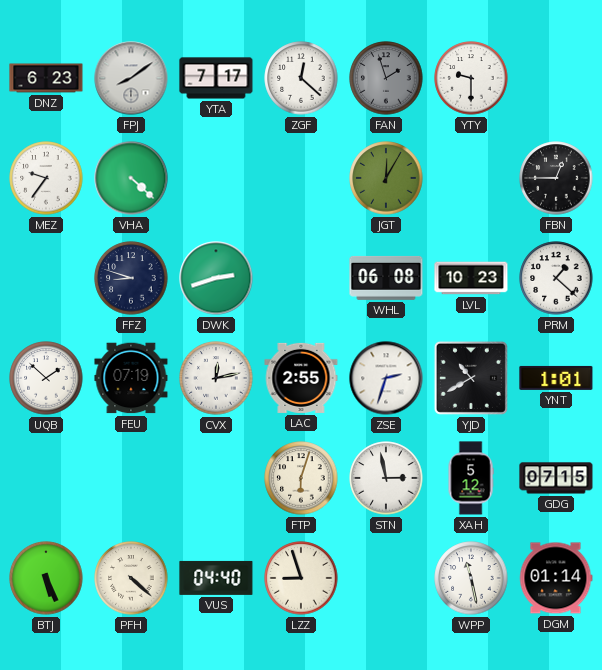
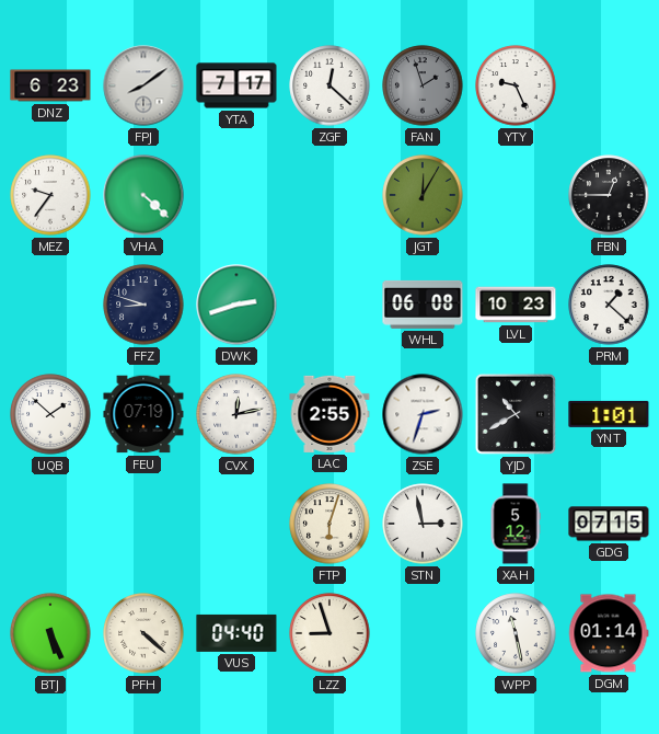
YTY: 9:30 -> 9:26
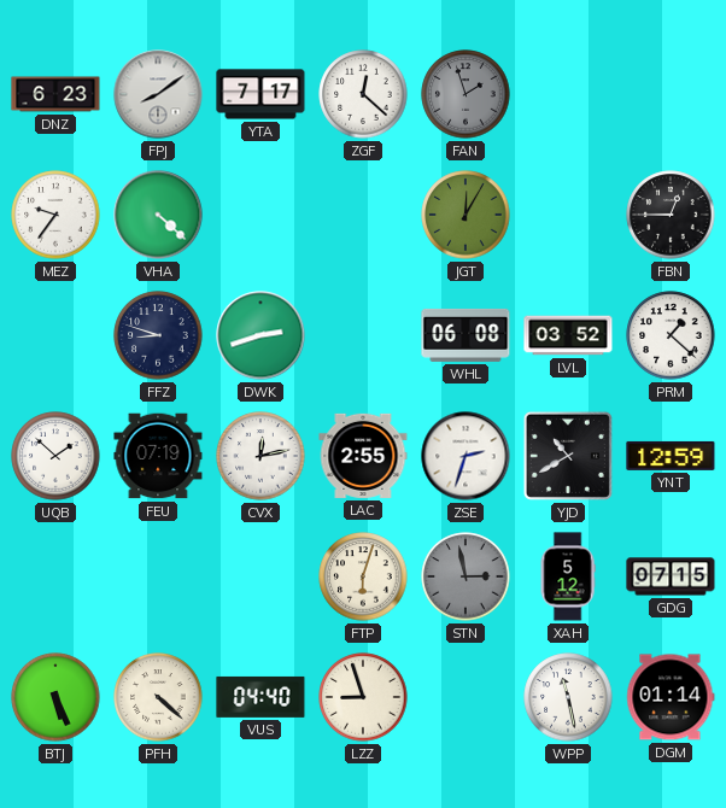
YTY: 9:26 -> none
LVL: 10:23 -> 03:52
YNT: 1:01 -> 12:59
STN dial: white -> grey
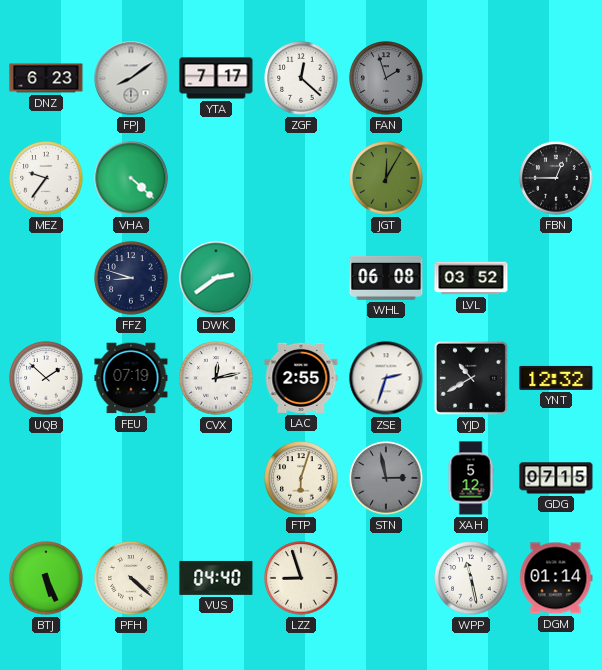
DWK: 2:42 -> 2:39
PRM: 1:22 -> none
YNT: 12:59 -> 12:32
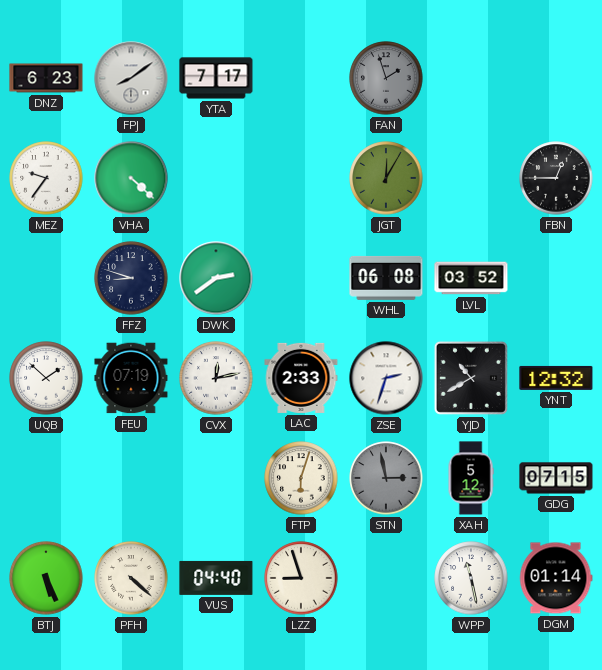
ZGF: 12:22 -> none
LAC: 2:55 -> 2:33
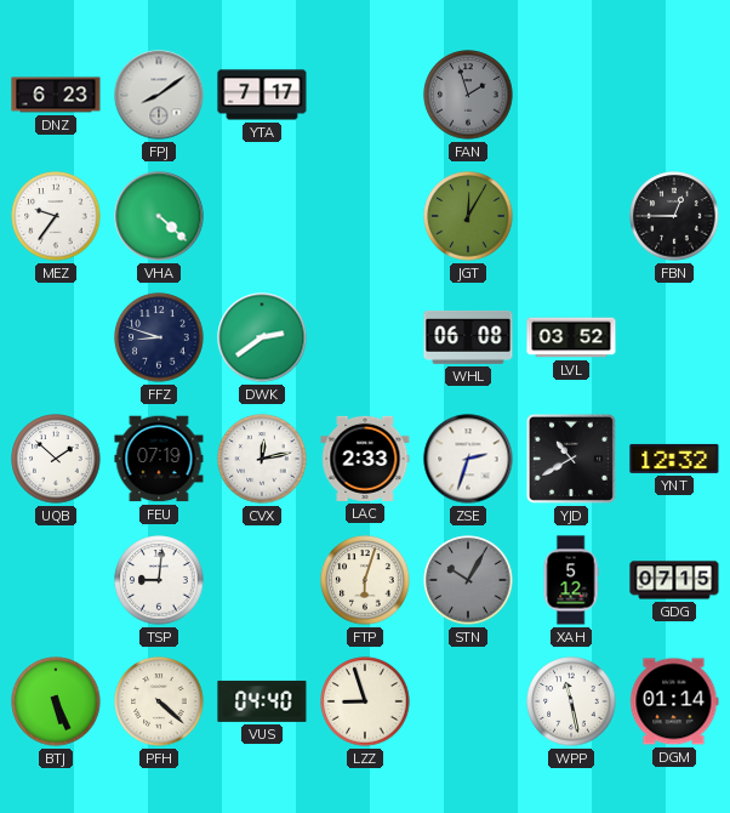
TSP: none -> 9:01
STN: 2:58 -> 10:05
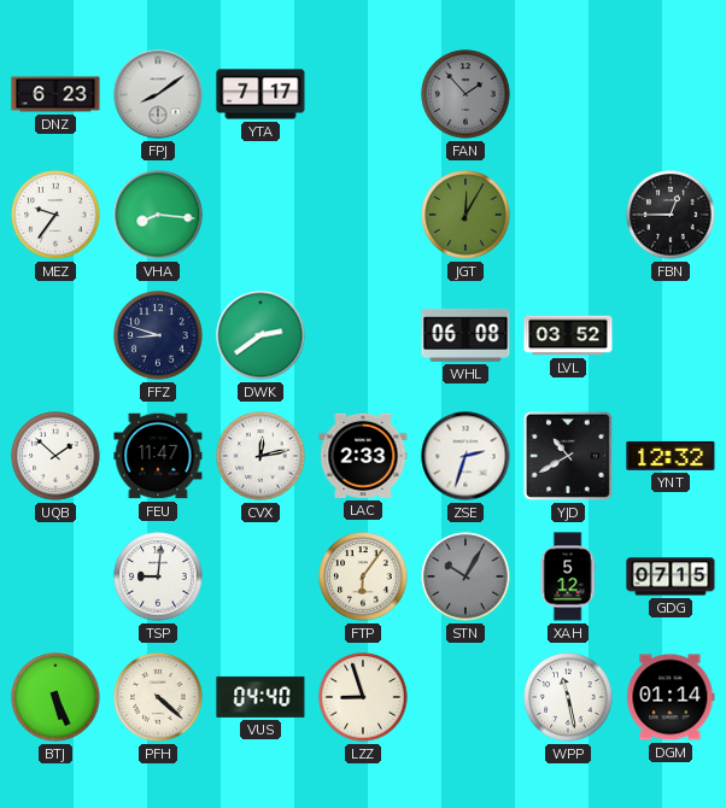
FAN: 1:57 -> 1:53
VHA: 4:22 -> 8:16
FEU: 07:19 -> 11:47
FTP: 6:03 -> 6:06
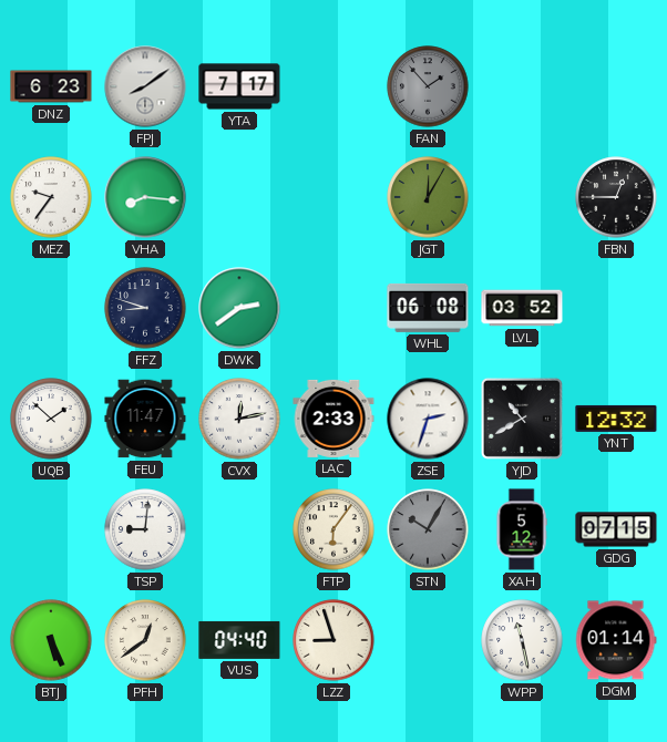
PFH: 4:22 -> 12:39
